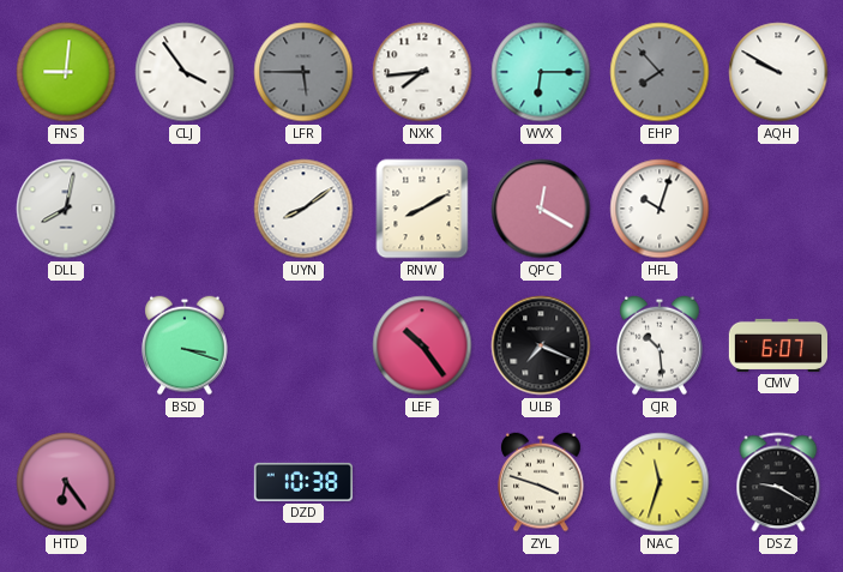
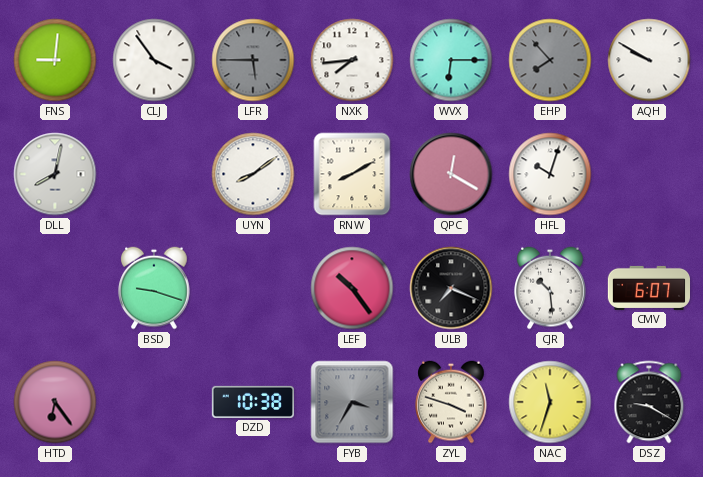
BSD: 3:18 -> 9:18
FYB: none -> 3:35
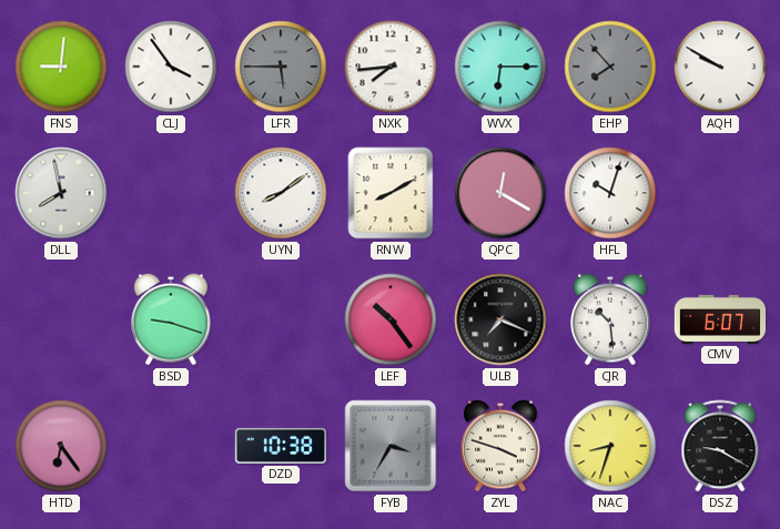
DLL: 8:02 -> 7:58
NAC: 11:33 -> 8:33
